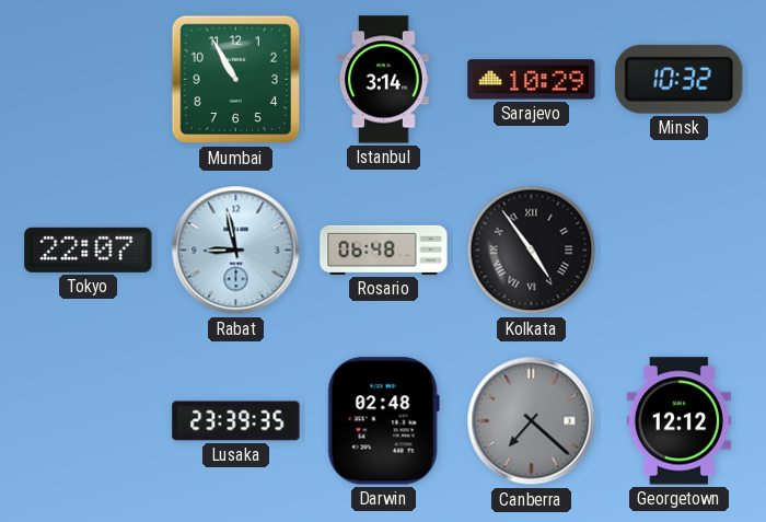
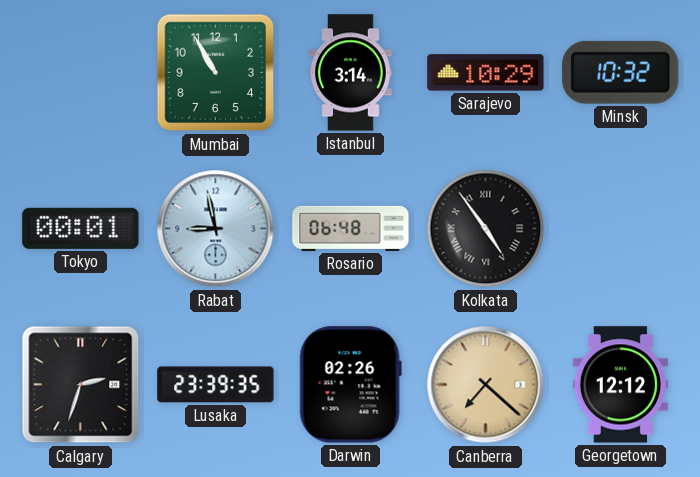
Tokyo: 22:07 -> 00:01
Calgary: none -> 2:33
Darwin: 02:48 -> 02:26
Canberra dial: grey -> champagne
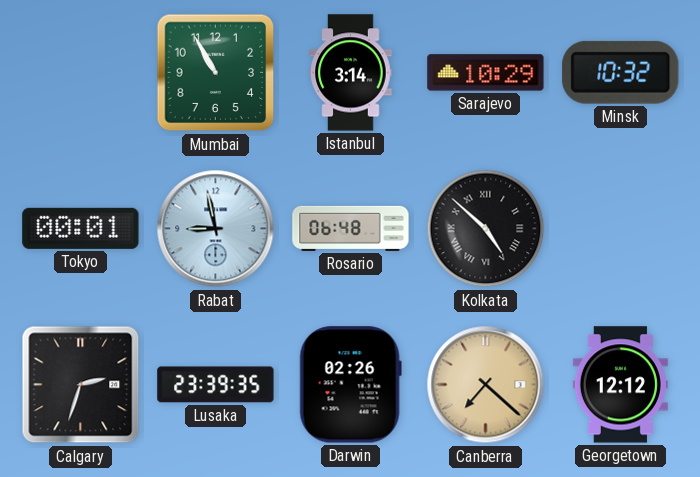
Kolkata: 4:54 -> 4:52
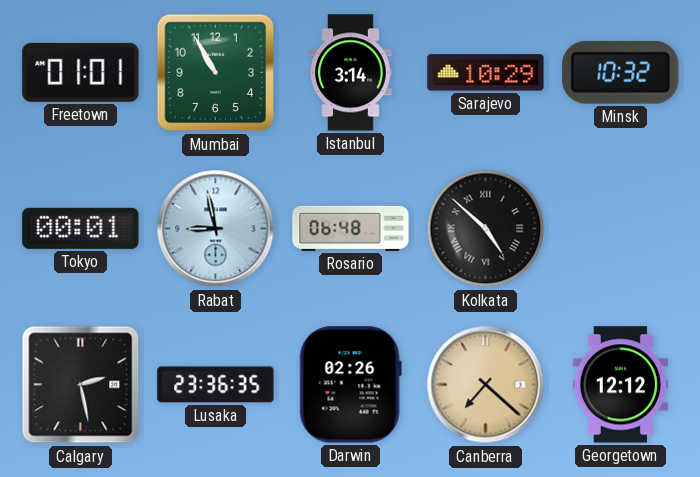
Freetown: none -> 01:01
Calgary: 2:33 -> 2:28
Lusaka: 23:39 -> 23:36
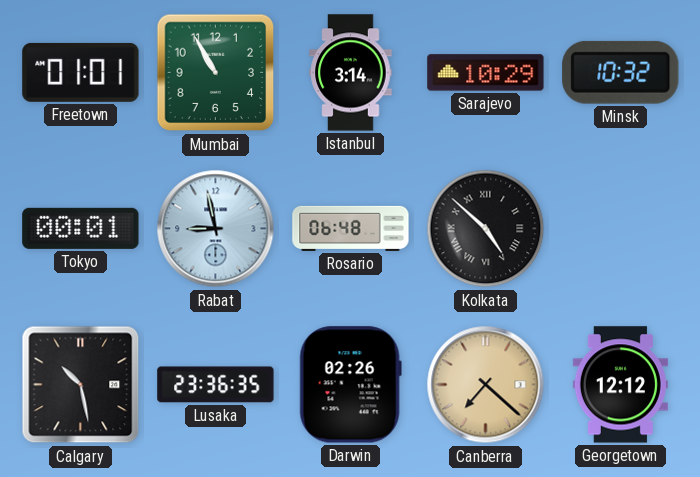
Calgary: 2:28 -> 10:28
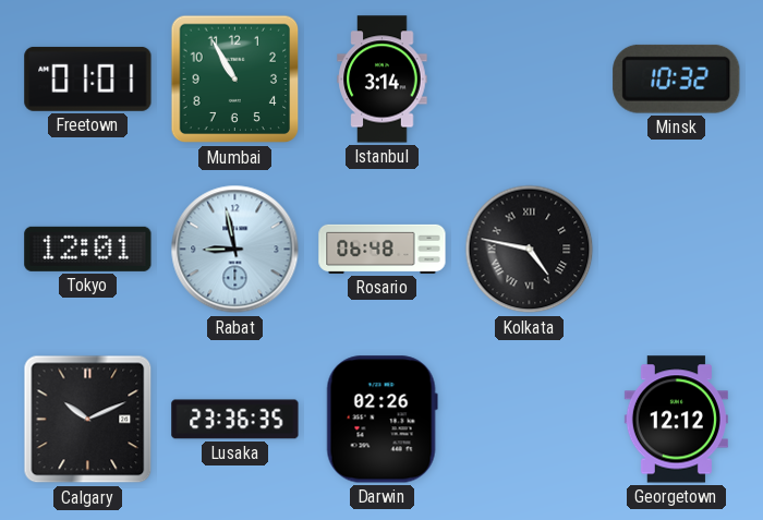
Sarajevo: 10:29 -> none
Tokyo: 00:01 -> 12:01
Kolkata: 4:52 -> 4:47
Calgary: 10:28 -> 10:11
Canberra: 7:22 -> none
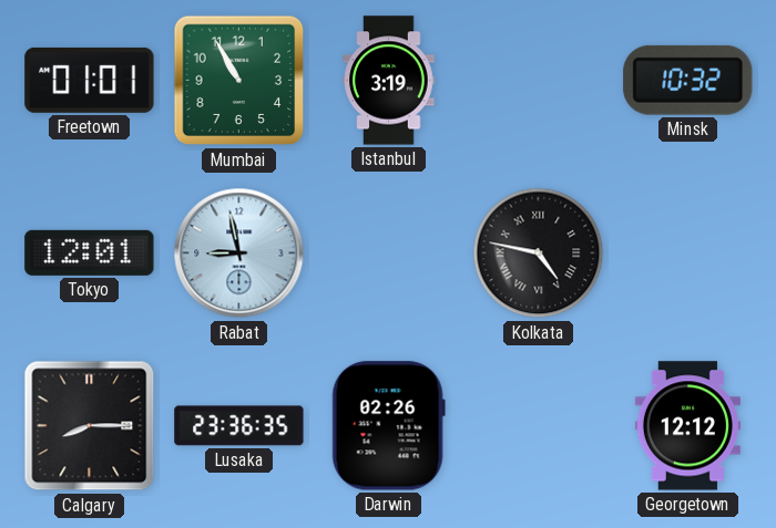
Istanbul: 3:14 -> 3:19
Rosario: 06:48 -> none
Calgary: 10:11 -> 8:15
